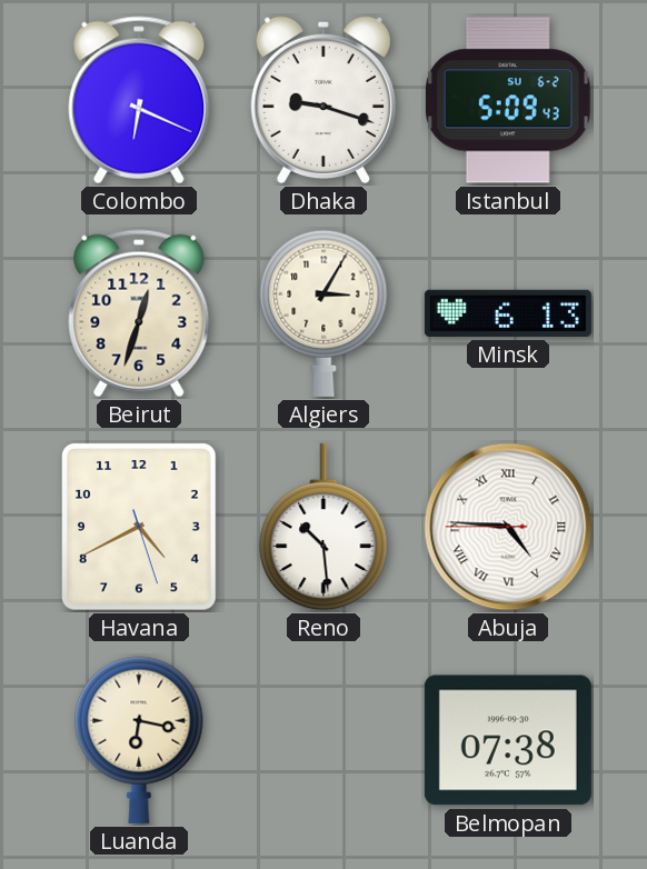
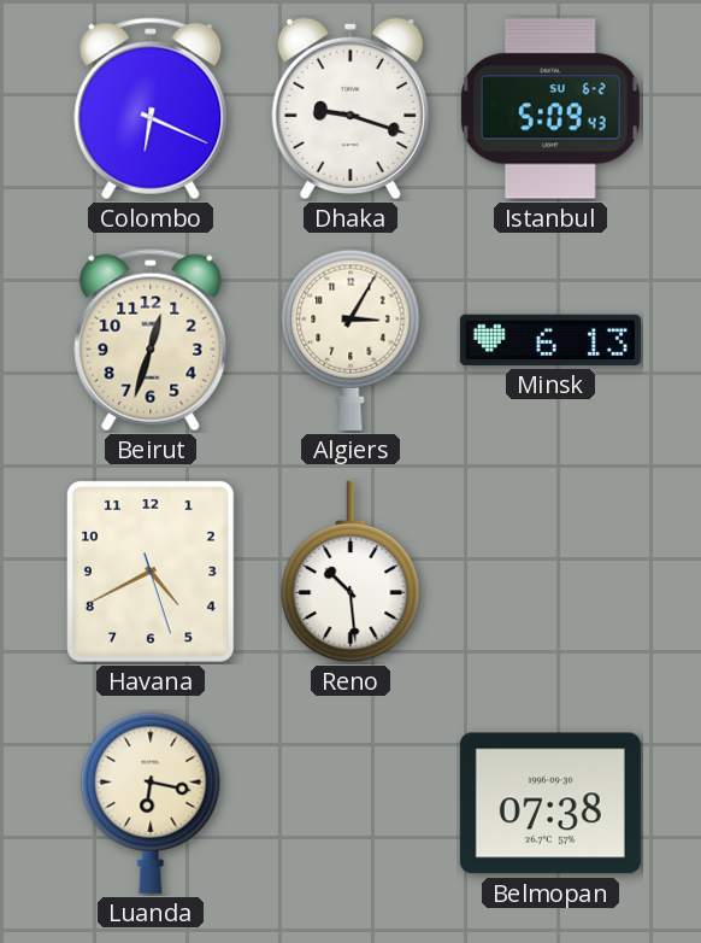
Abuja: 4:45 -> none
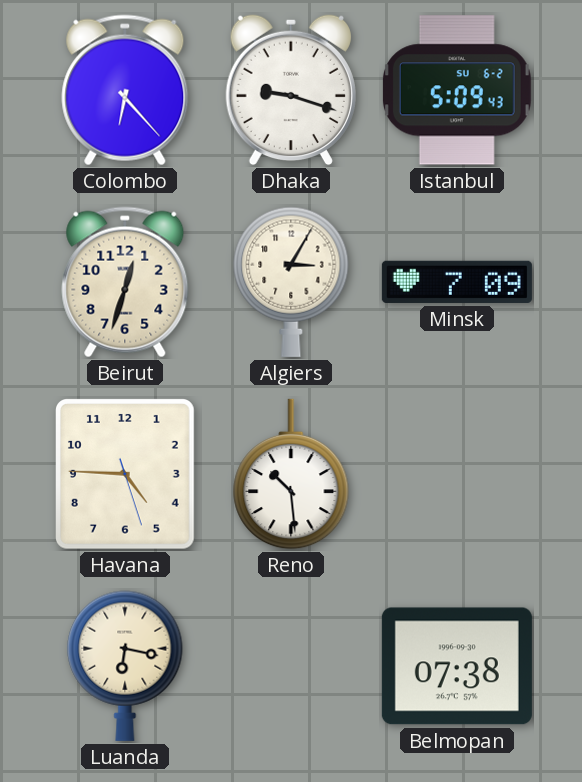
Colombo: 6:19 -> 6:23
Minsk: 6:13 -> 7:09
Havana: 4:40 -> 4:45
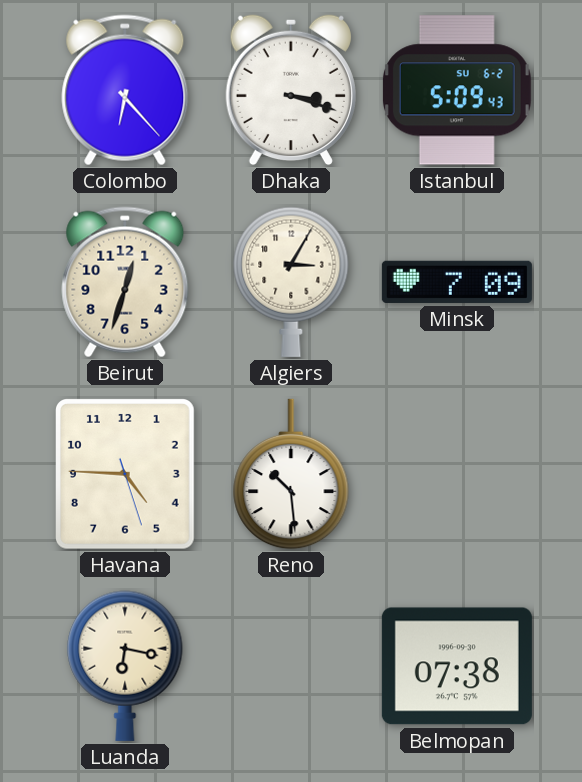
Dhaka: 9:18 -> 3:18
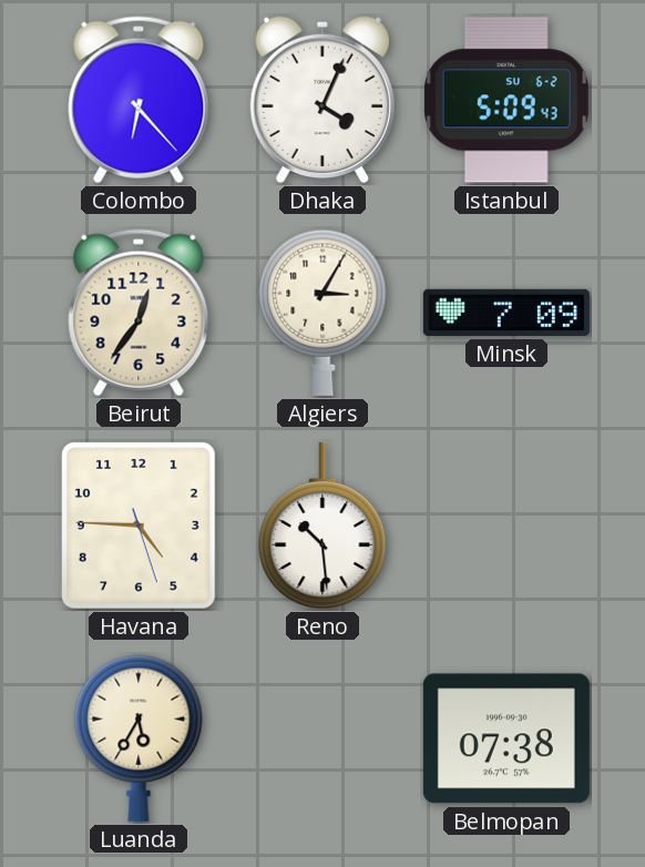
Dhaka: 3:18 -> 4:04
Beirut: 12:33 -> 12:36
Luanda: 6:17 -> 5:35
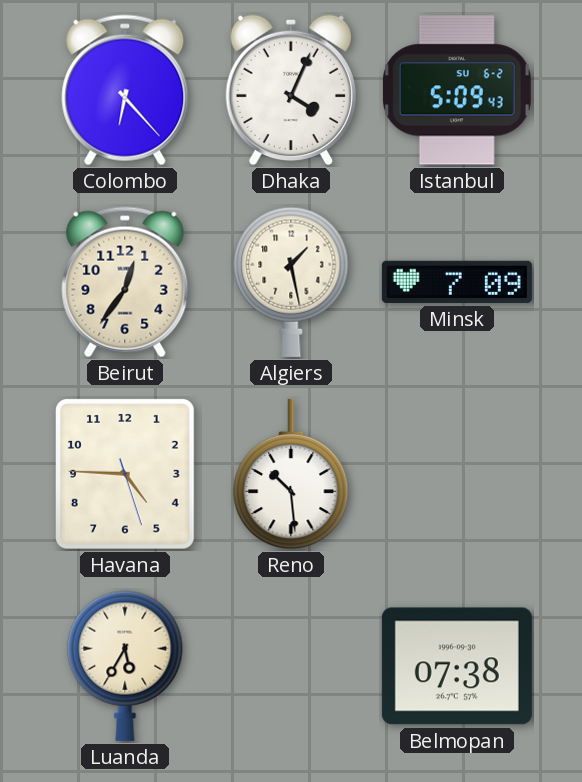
Algiers: 3:05 -> 1:28
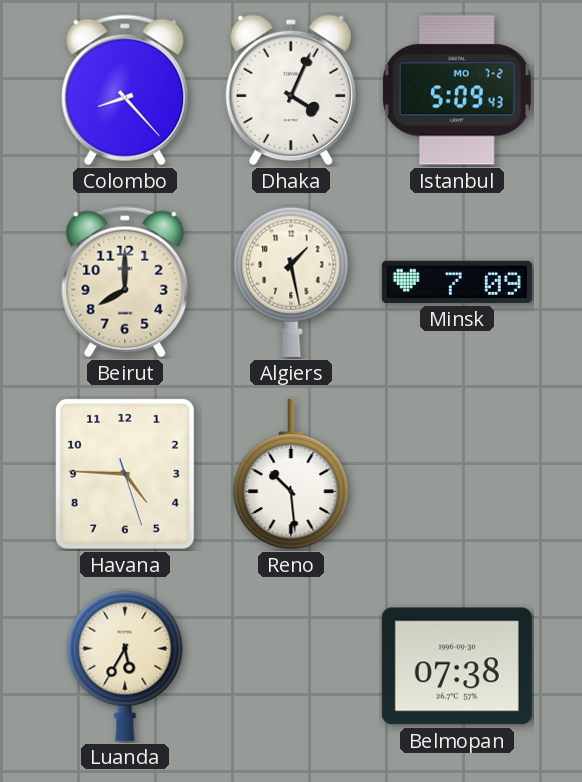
Colombo: 6:23 -> 8:23
Istanbul date: SU 6-2 -> MO 7-2
Beirut: 12:36 -> 8:00
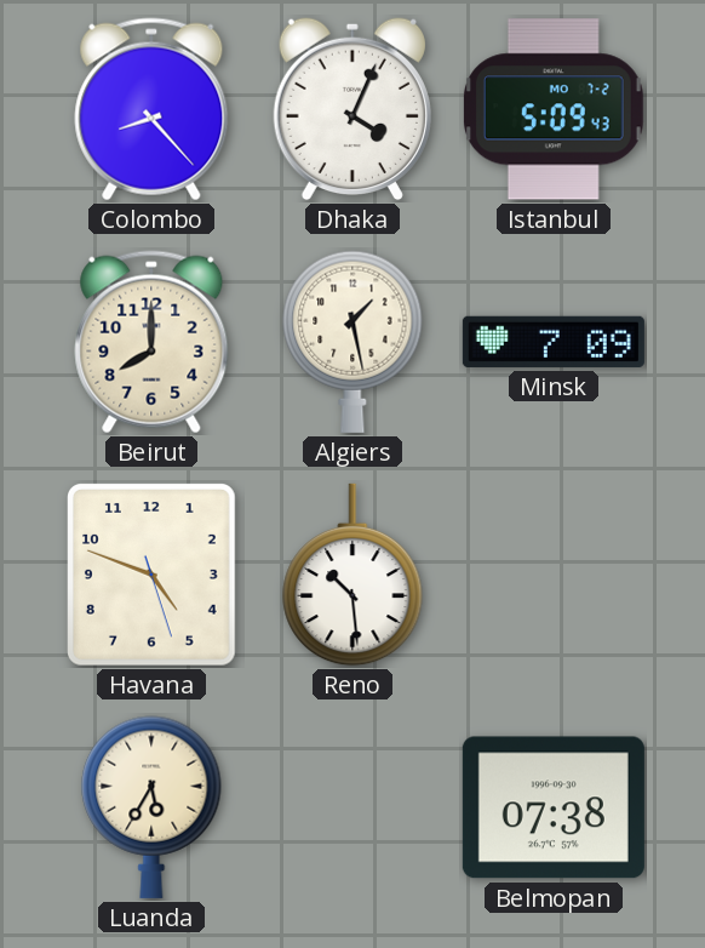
Havana: 4:45 -> 4:48
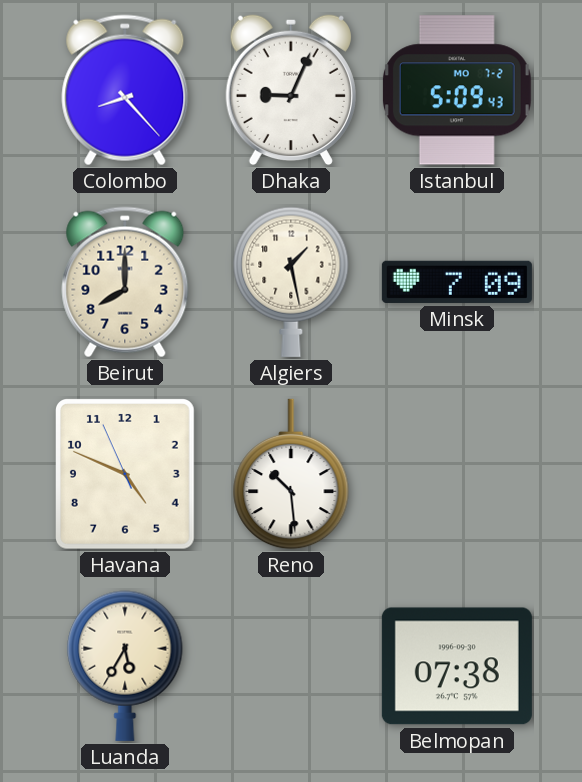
Dhaka: 4:04 -> 9:04
Havana: 4:48:27 -> 4:48:56
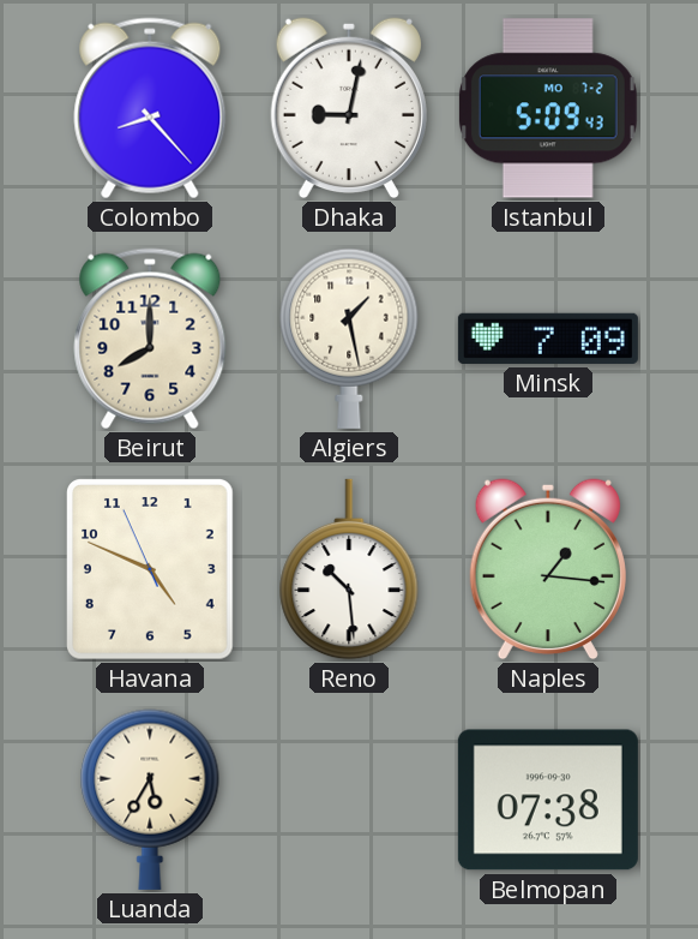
Dhaka: 9:04 -> 9:02
Naples: none -> 1:16
